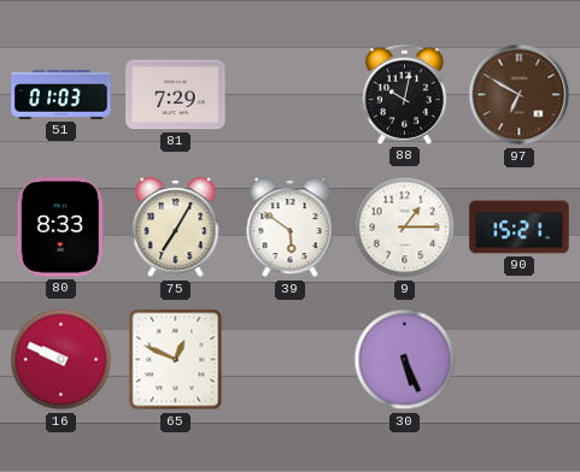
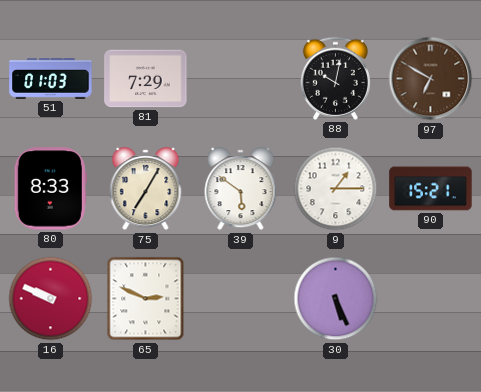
65: 12:49 -> 2:49
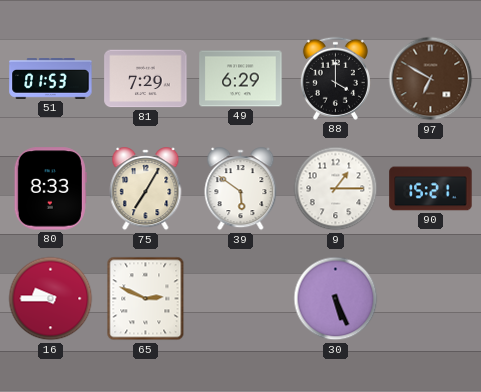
51: 01:03 -> 01:53
49: none -> 6:29
88: 10:02 -> 4:00
16: 9:49 -> 9:45
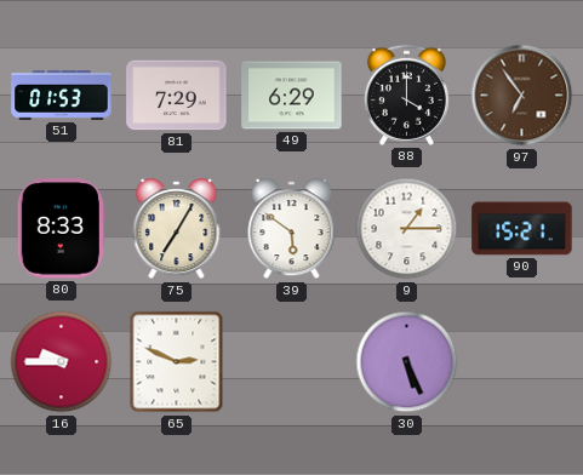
97: 6:50 -> 6:54
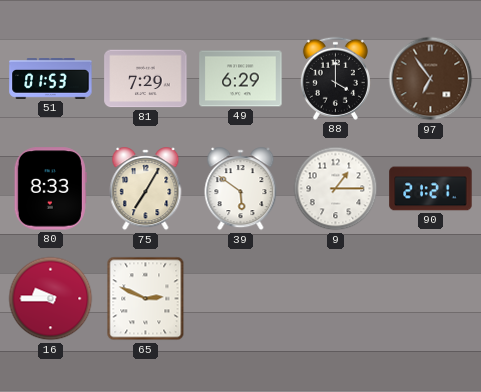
90: 15:21 -> 21:21
30: 5:26 -> none
